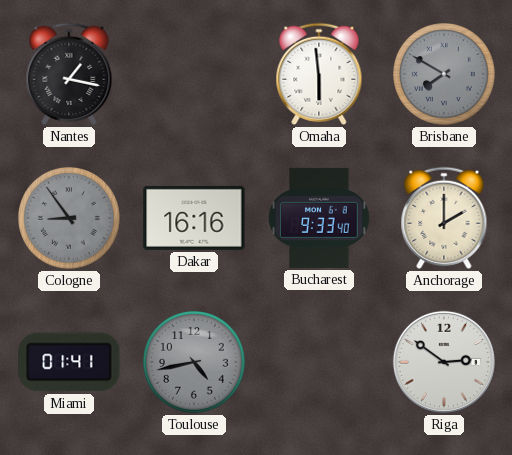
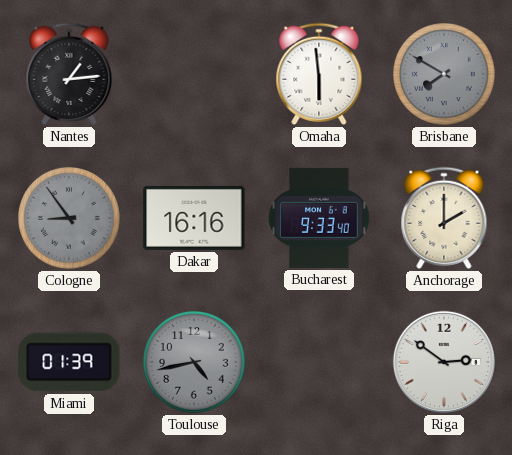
Nantes: 1:17 -> 1:14
Miami: 01:41 -> 01:39
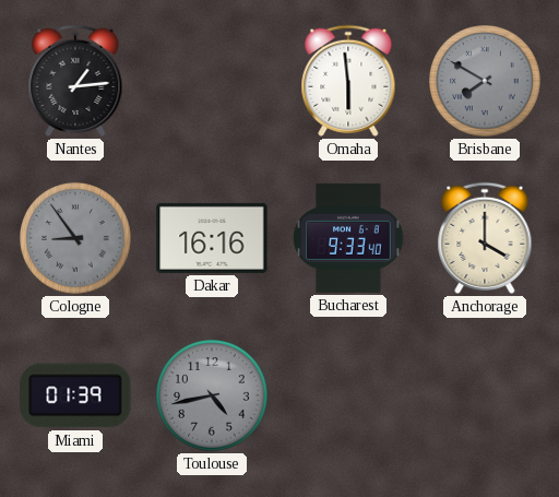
Anchorage: 2:00 -> 4:00
Riga: 2:51 -> none
